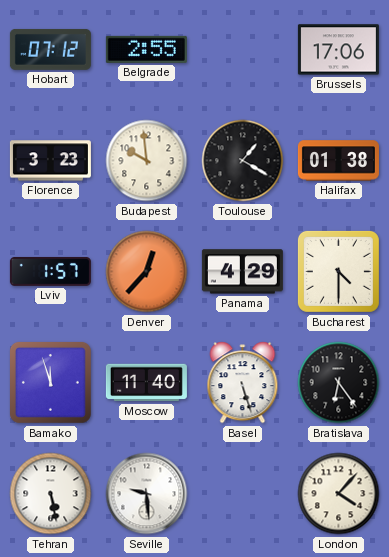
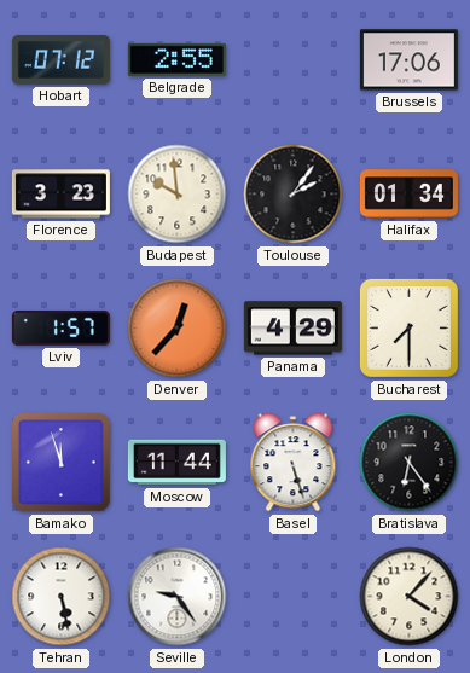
Toulouse: 1:20 -> 2:06
Halifax: 01:38 -> 01:34
Bucharest: 4:30 -> 7:30
Moscow: 11:40 -> 11:44
Seville: 9:29 -> 9:24
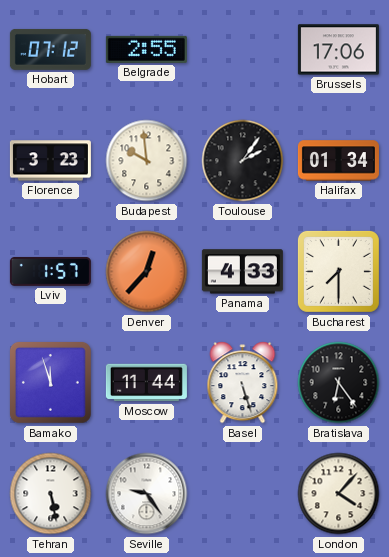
Panama: 4:29 -> 4:33
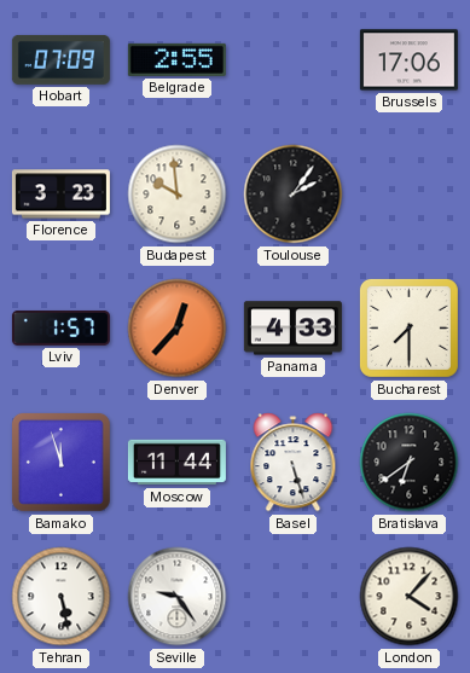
Hobart: 07:12 -> 07:09
Halifax: 01:34 -> none
Bratislava: 6:24 -> 6:39
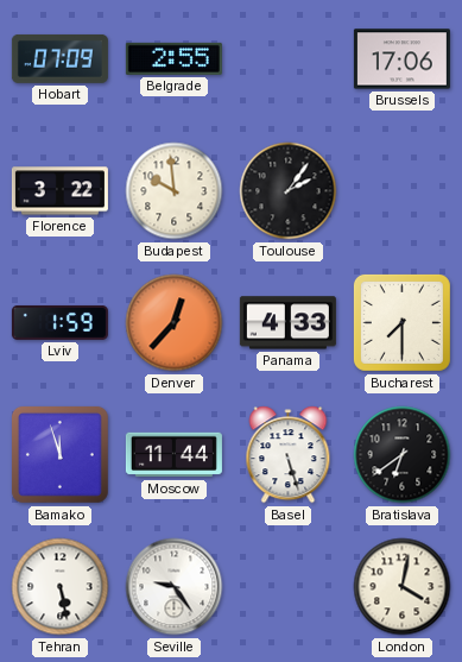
Florence: 3:23 -> 3:22
Lviv: 1:57 -> 1:59
London: 4:07 -> 4:02
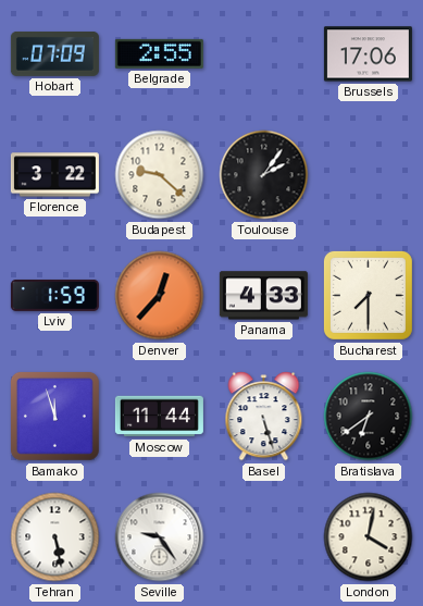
Budapest: 9:59 -> 9:22
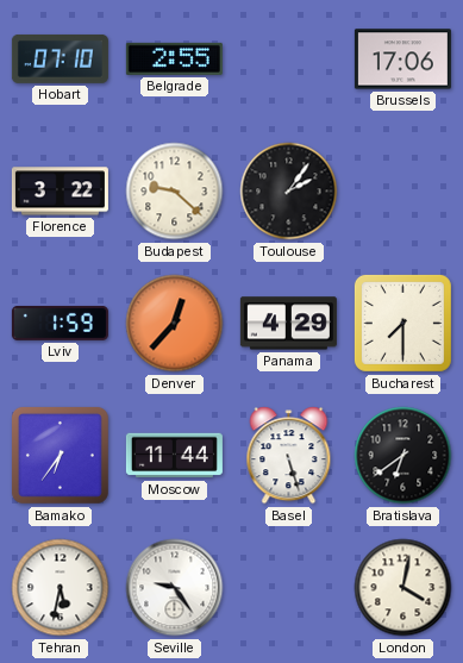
Hobart: 07:09 -> 07:10
Panama: 4:33 -> 4:29
Bamako: 11:57 -> 6:36
Tehran: 5:28 -> 5:32
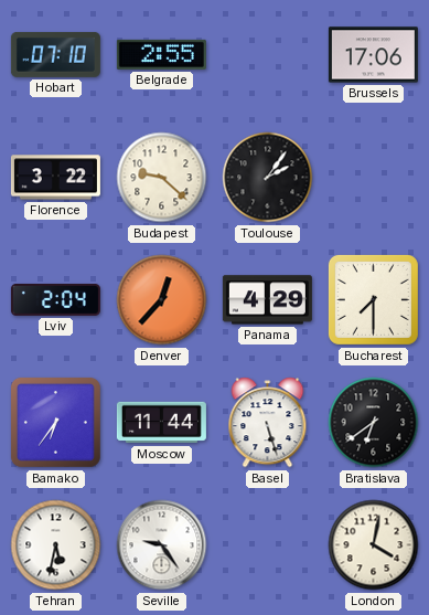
Lviv: 1:59 -> 2:04
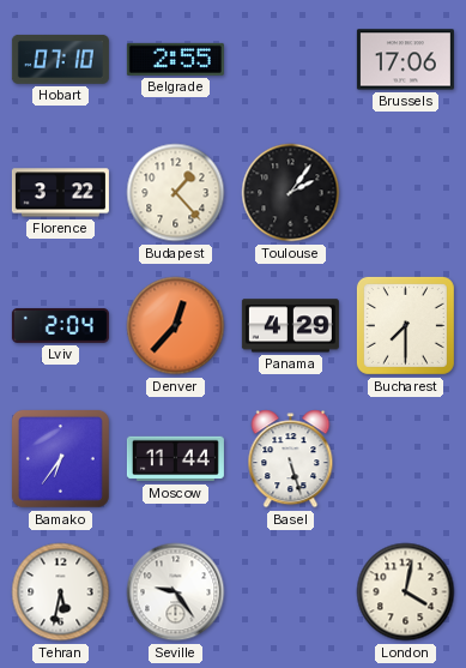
Budapest: 9:22 -> 1:23
Bratislava: 6:39 -> none
